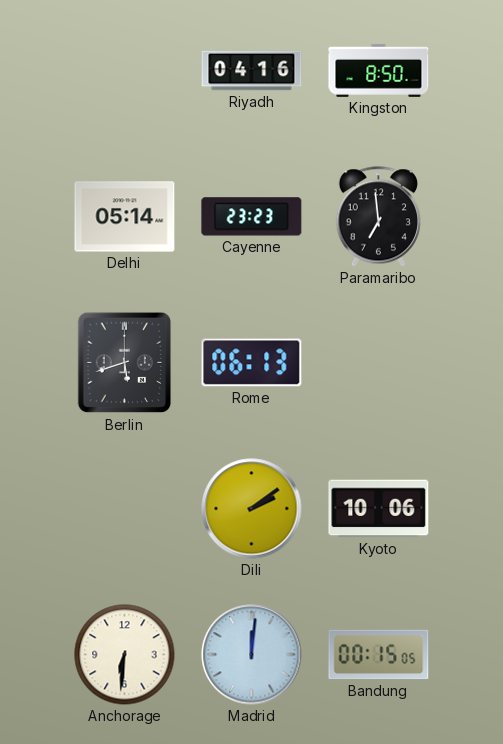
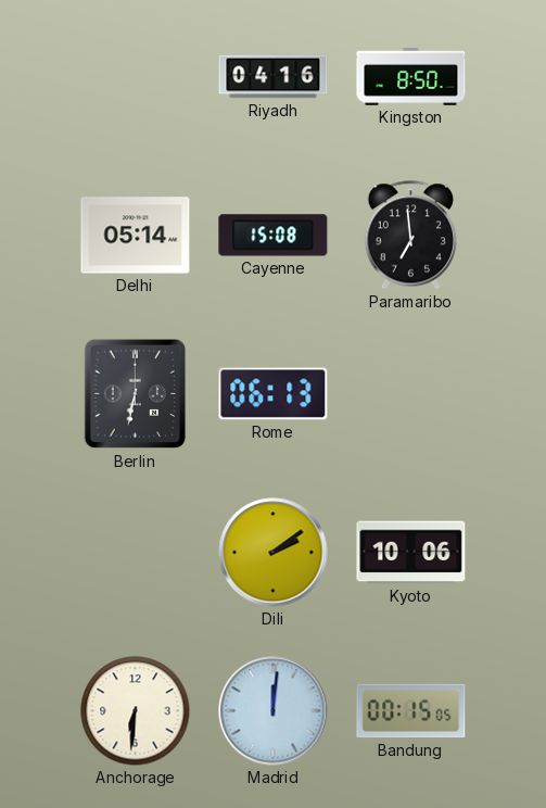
Cayenne: 23:23 -> 15:08
Berlin: 5:42 -> 6:32
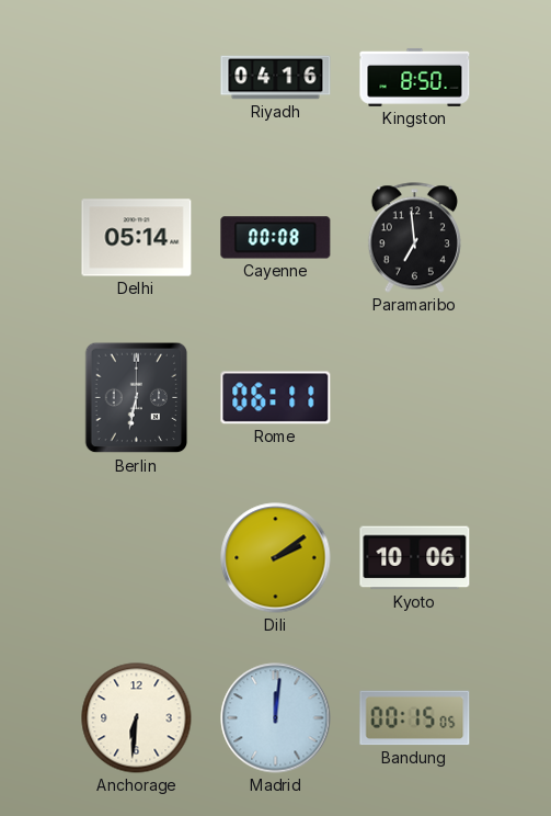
Cayenne: 15:08 -> 00:08
Rome: 06:13 -> 06:11
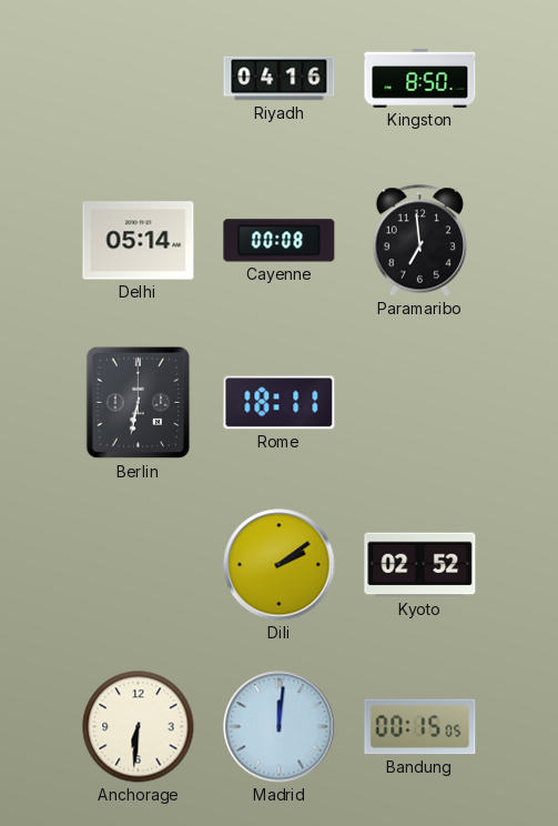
Rome: 06:11 -> 18:11
Kyoto: 10:06 -> 02:52
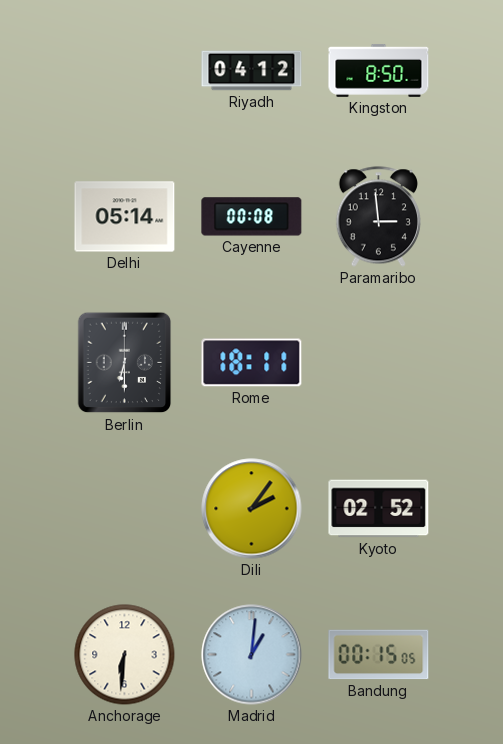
Riyadh: 04:16 -> 04:12
Paramaribo: 6:59 -> 2:59
Berlin: 6:32 -> 6:30
Dili: 2:09 -> 2:06
Madrid: 12:01 -> 1:01
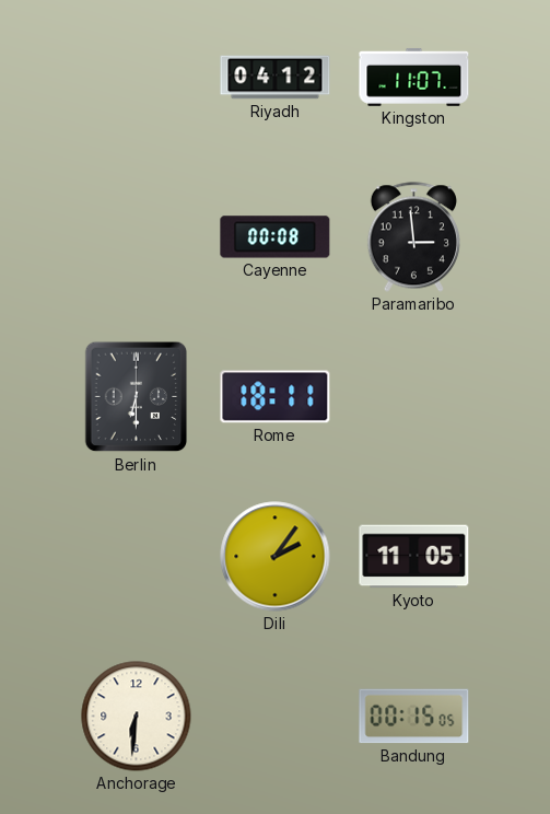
Kingston: 8:50 -> 11:07
Delhi: 05:14 -> none
Kyoto: 02:52 -> 11:05
Madrid: 1:01 -> none
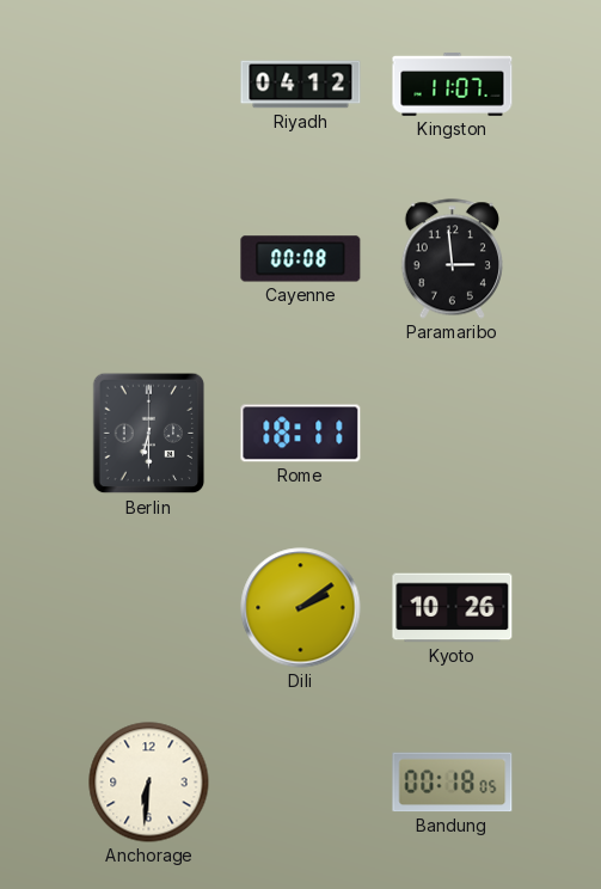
Dili: 2:06 -> 2:09
Kyoto: 11:05 -> 10:26
Bandung: 00:15 -> 00:18
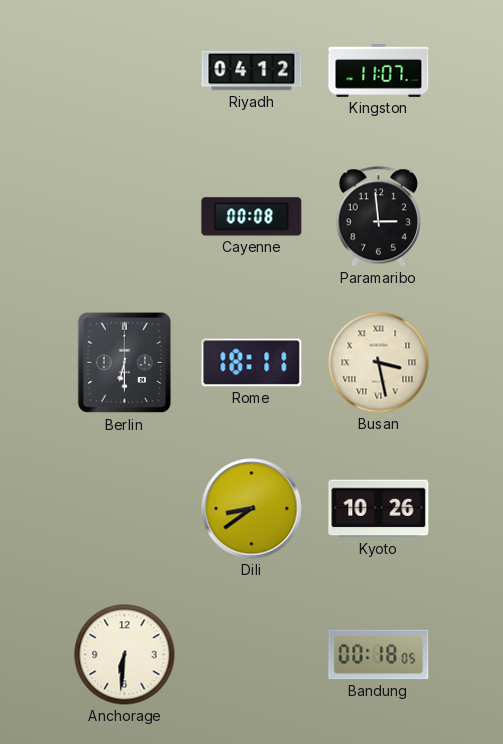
Busan: none -> 3:28
Dili: 2:09 -> 8:39
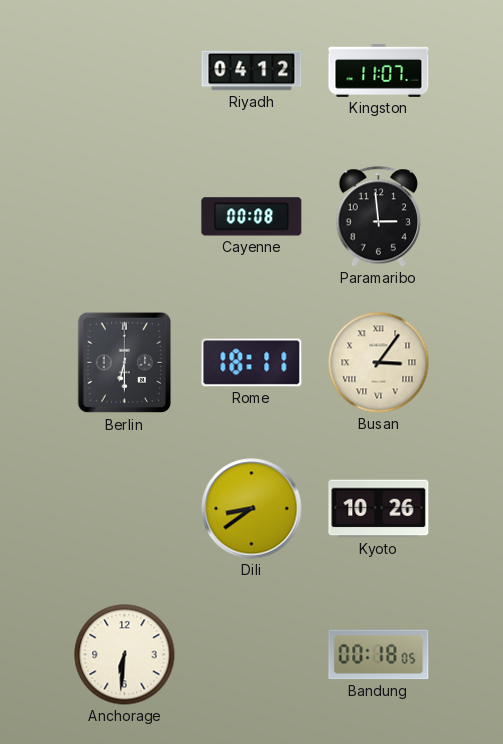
Busan: 3:28 -> 3:06
